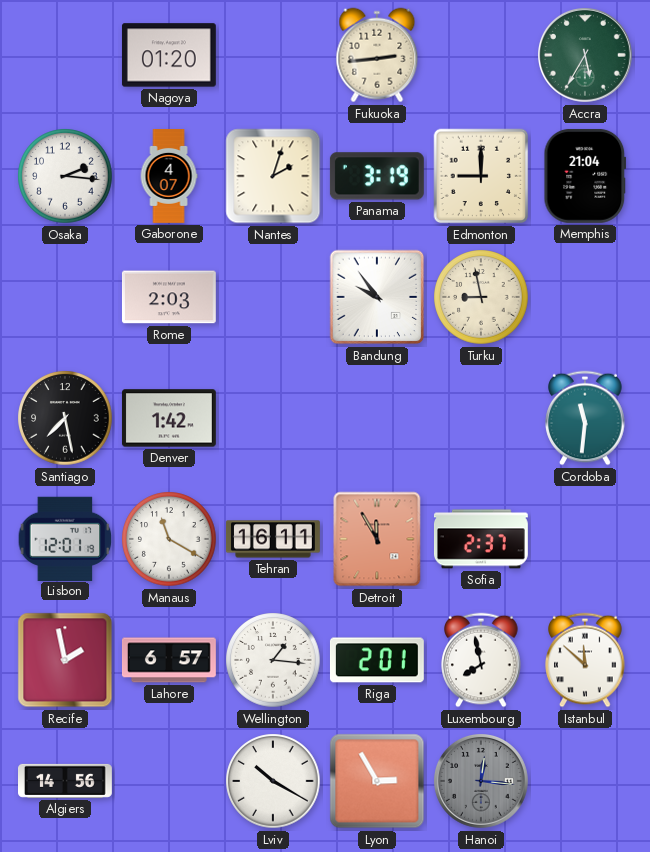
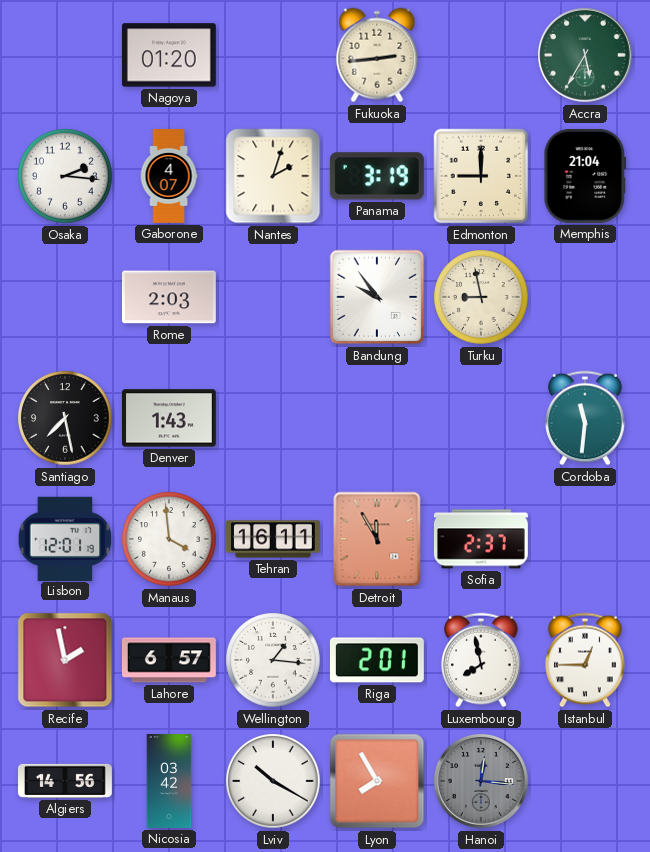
Denver: 1:42 -> 1:43
Manaus: 11:20 -> 3:59
Istanbul: 11:52 -> 12:45
Nicosia: none -> 03:42
Lyon: 2:55 -> 7:55
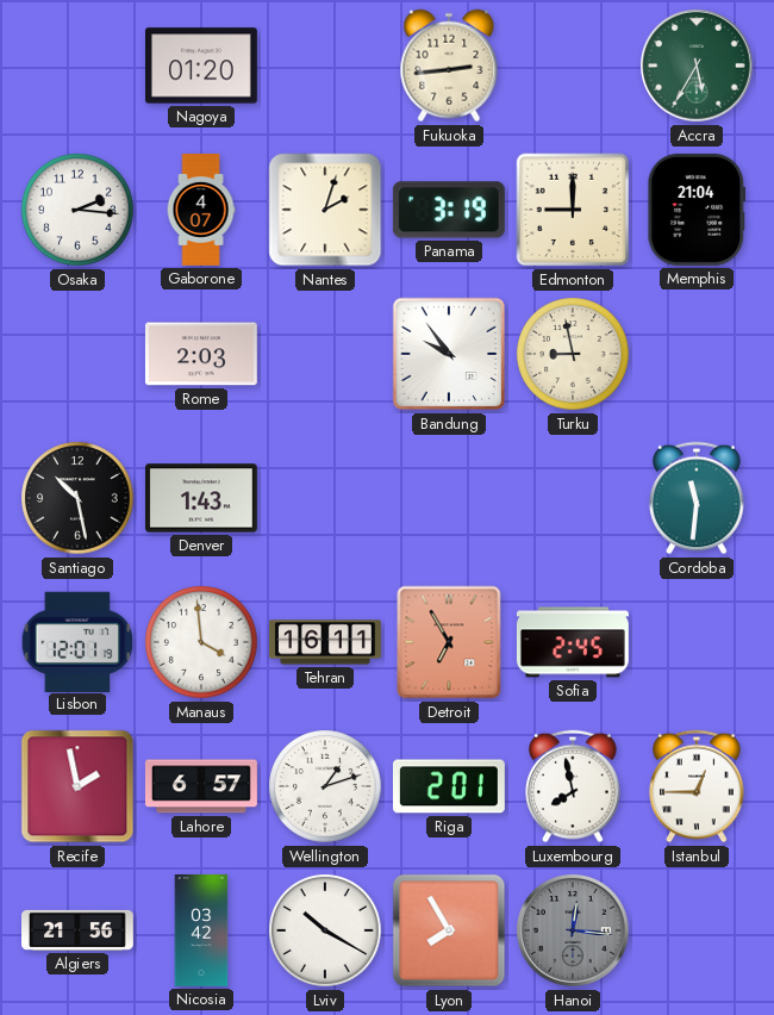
Santiago: 7:28 -> 10:28
Detroit: 11:55 -> 6:55
Sofia: 2:37 -> 2:45
Wellington: 1:16 -> 1:12
Algiers: 14:56 -> 21:56
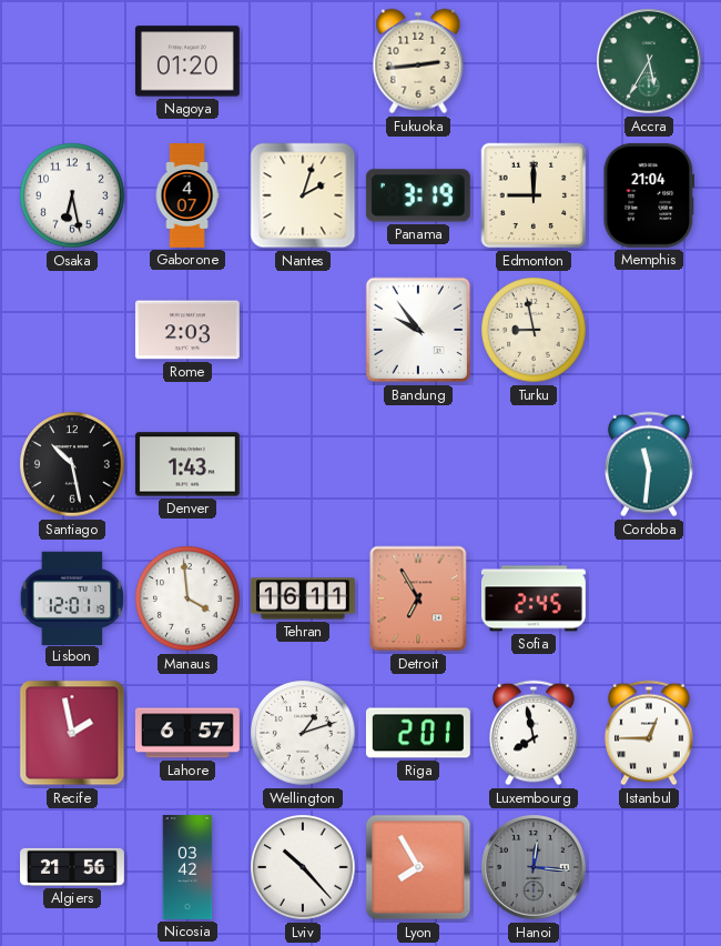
Osaka: 2:16 -> 6:28
Lviv: 10:20 -> 10:23
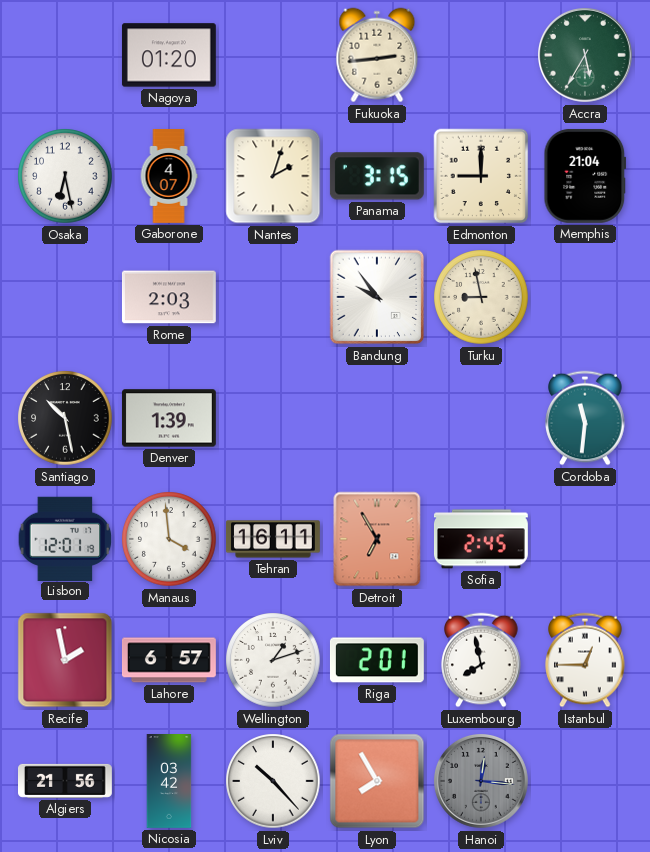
Panama: 3:19 -> 3:15
Denver: 1:43 -> 1:39
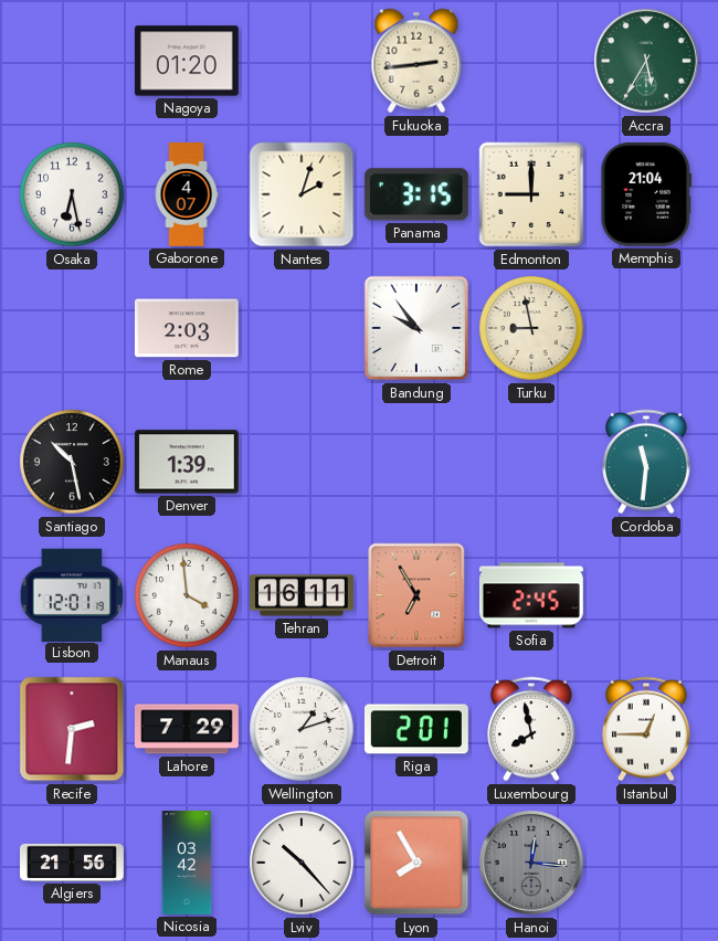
Recife: 1:58 -> 2:31
Lahore: 6:57 -> 7:29
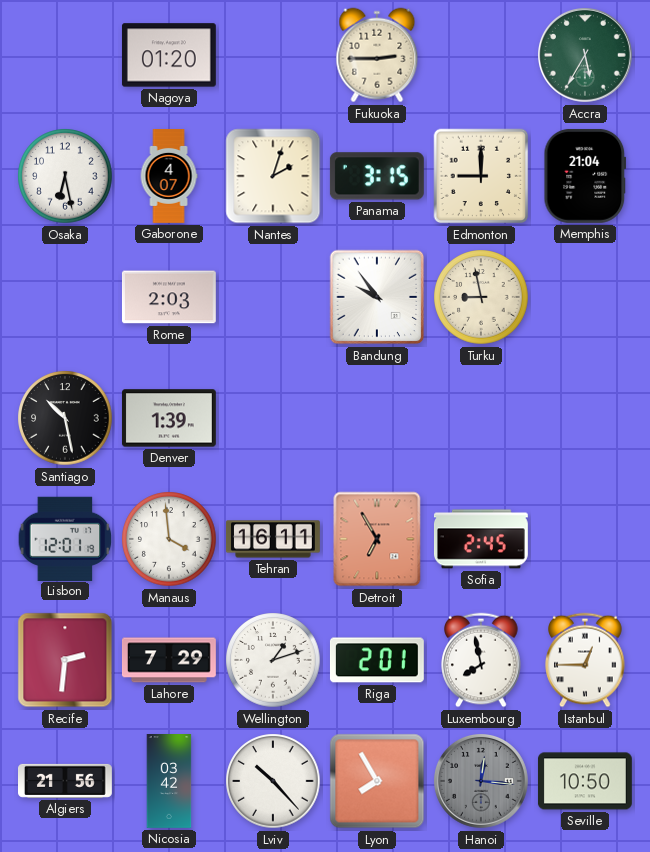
Fukuoka: 2:44 -> 2:45
Cordoba: 11:31 -> none
Seville: none -> 10:50
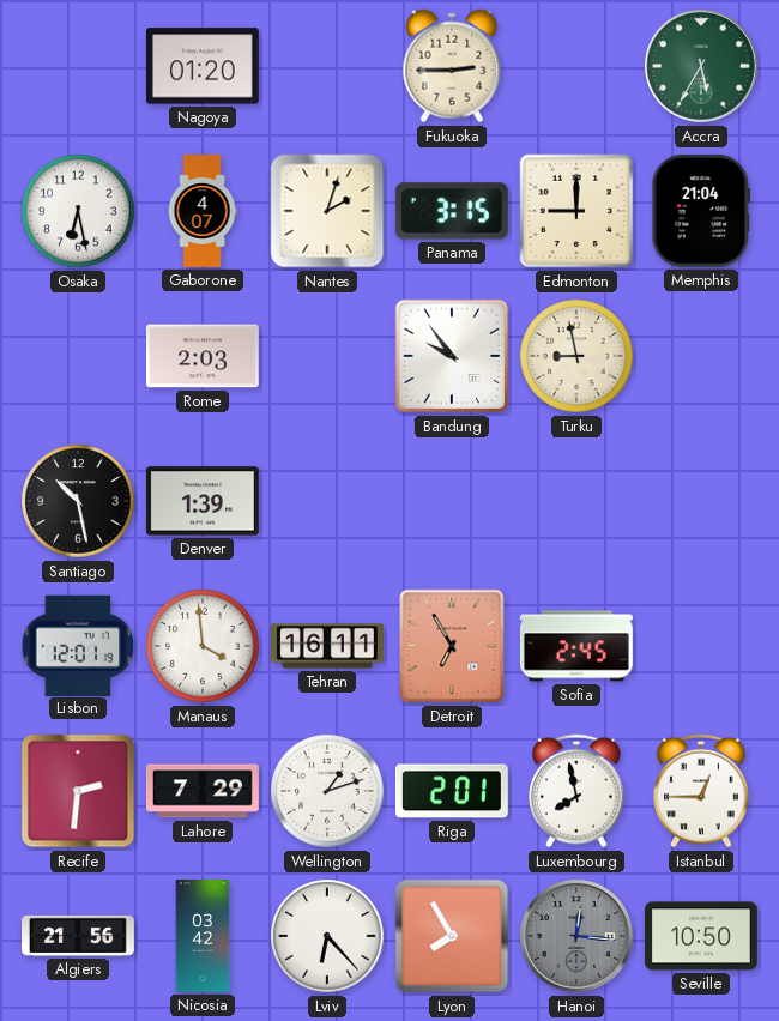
Lviv: 10:23 -> 6:23
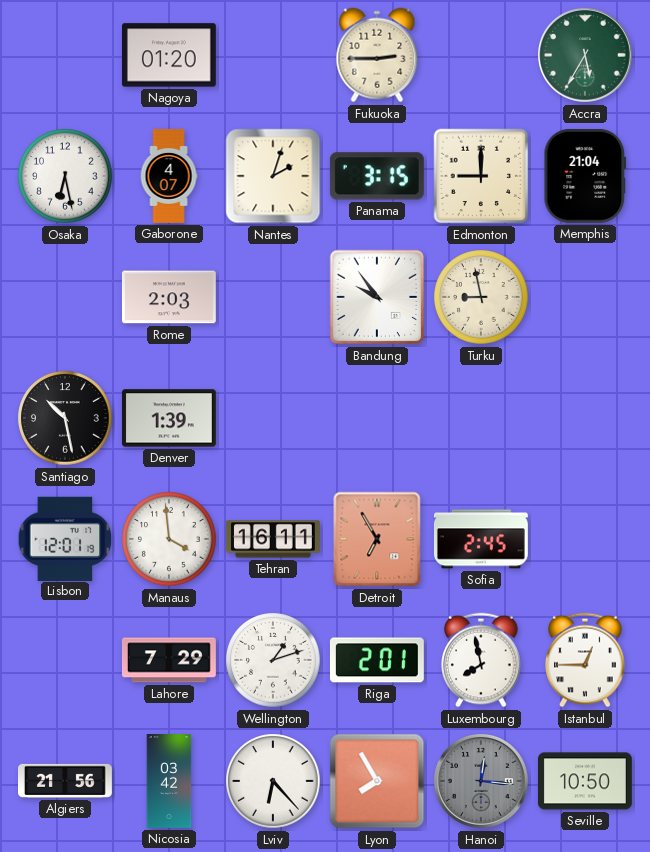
Recife: 2:31 -> none
